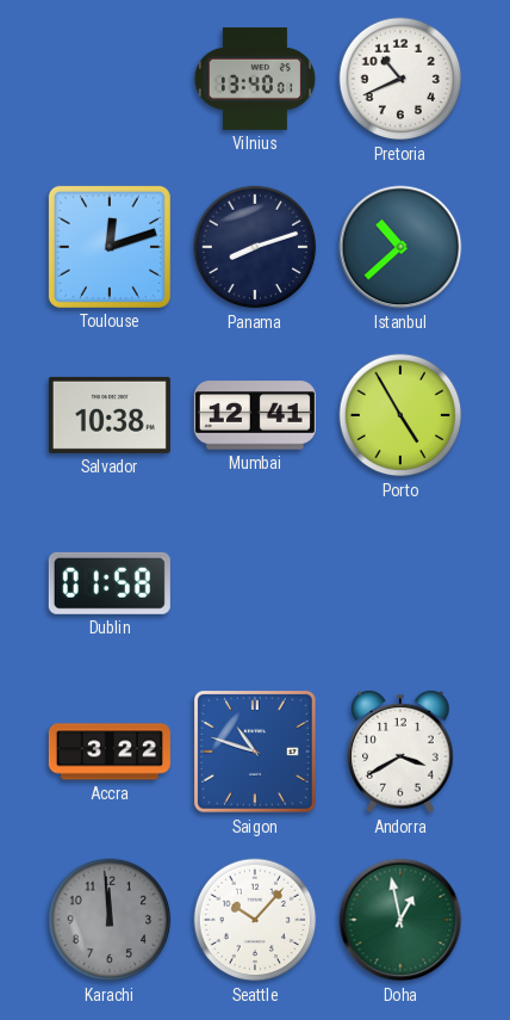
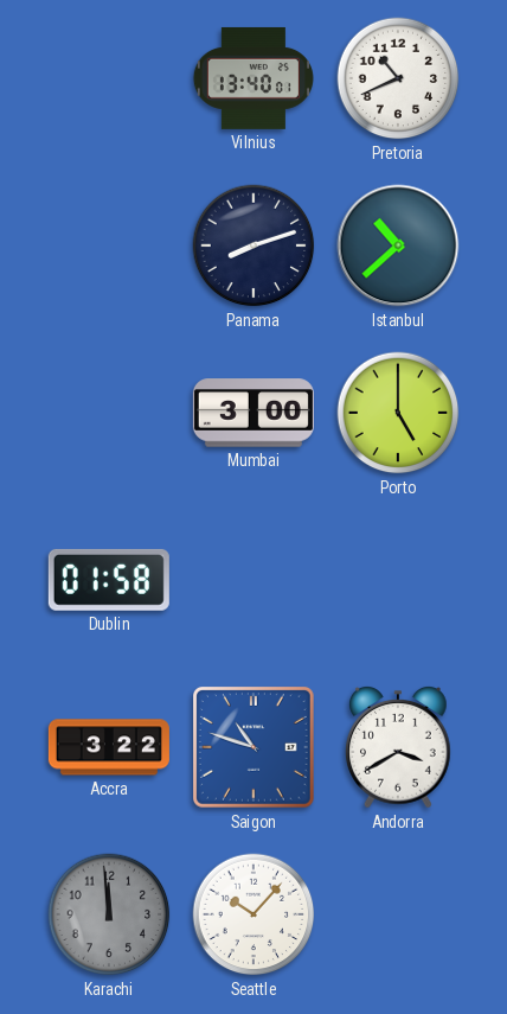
Toulouse: 12:12 -> none
Salvador: 10:38 -> none
Mumbai: 12:41 -> 3:00
Porto: 4:55 -> 5:00
Doha: 12:58 -> none
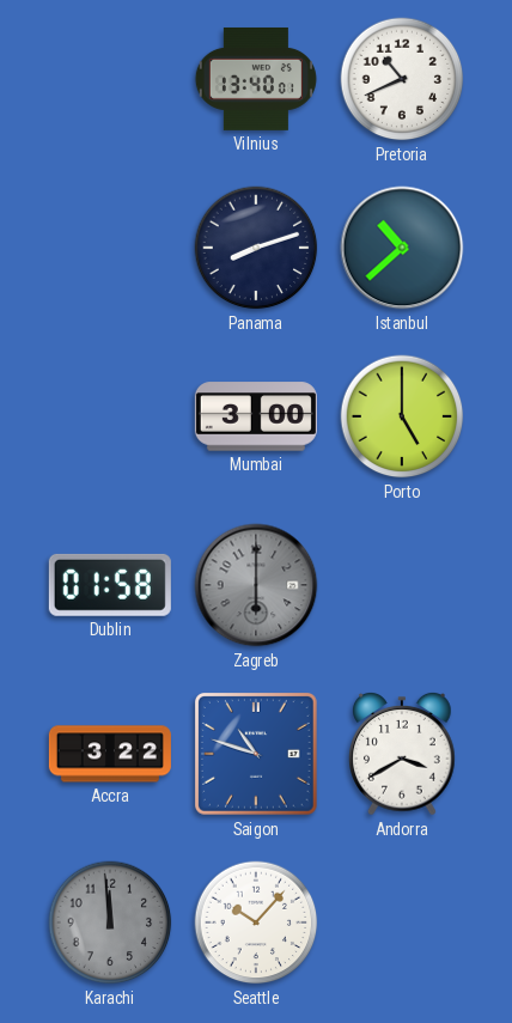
Zagreb: none -> 6:00
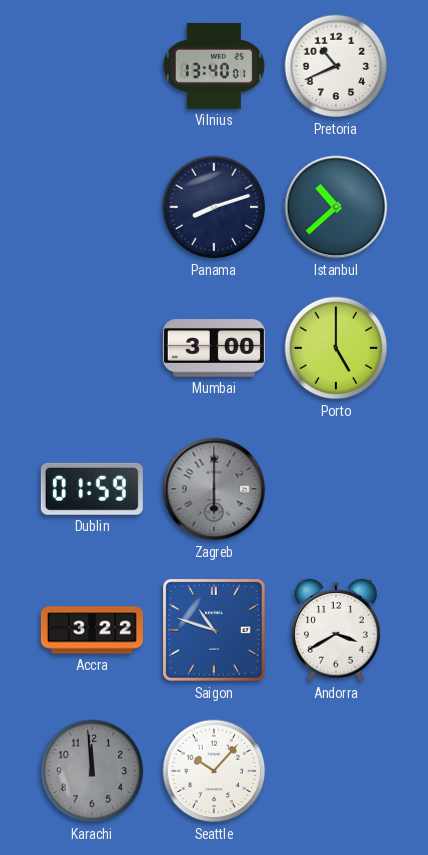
Dublin: 01:58 -> 01:59
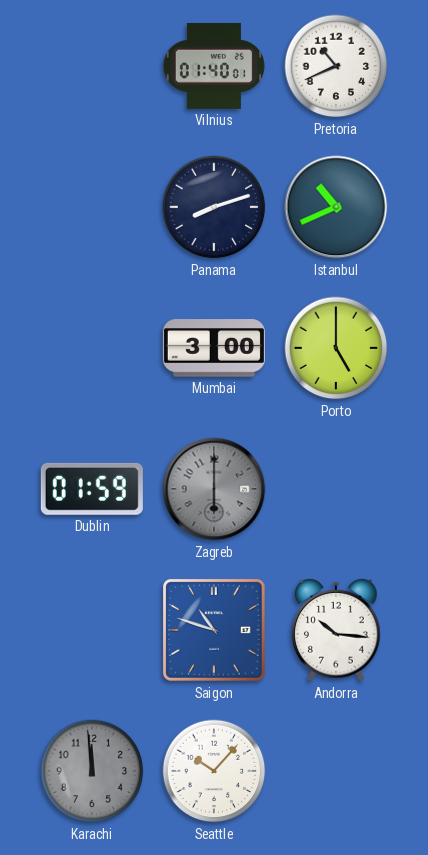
Vilnius: 13:40 -> 01:40
Istanbul: 10:38 -> 10:41
Accra: 3:22 -> none
Andorra: 3:40 -> 10:16
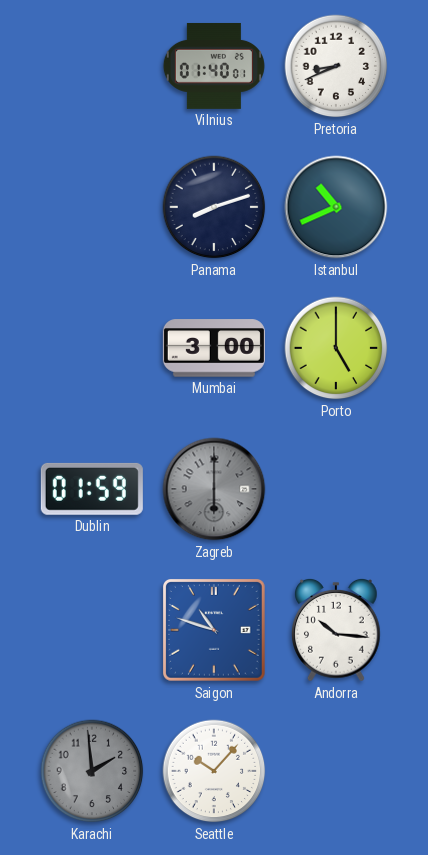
Pretoria: 10:41 -> 8:41
Karachi: 11:59 -> 1:59
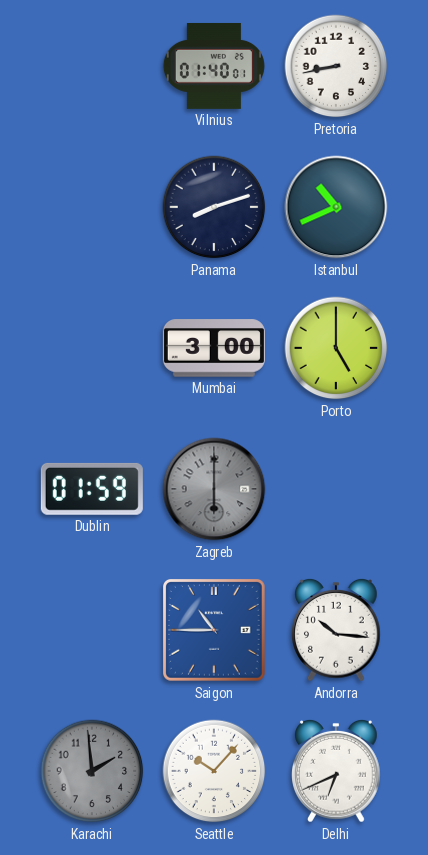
Pretoria: 8:41 -> 8:43
Saigon: 10:48 -> 10:45
Delhi: none -> 6:41
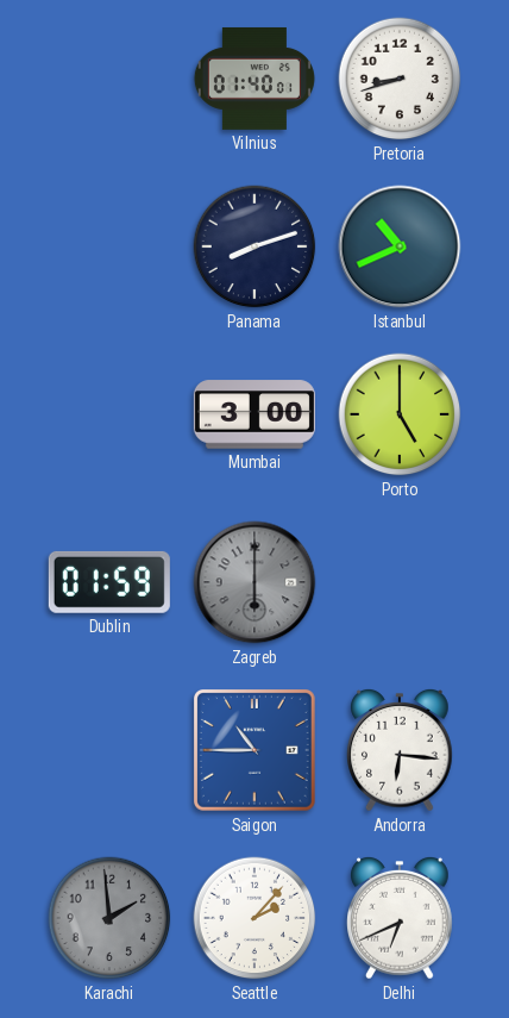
Pretoria: 8:43 -> 8:42
Andorra: 10:16 -> 6:16
Seattle: 10:07 -> 2:07
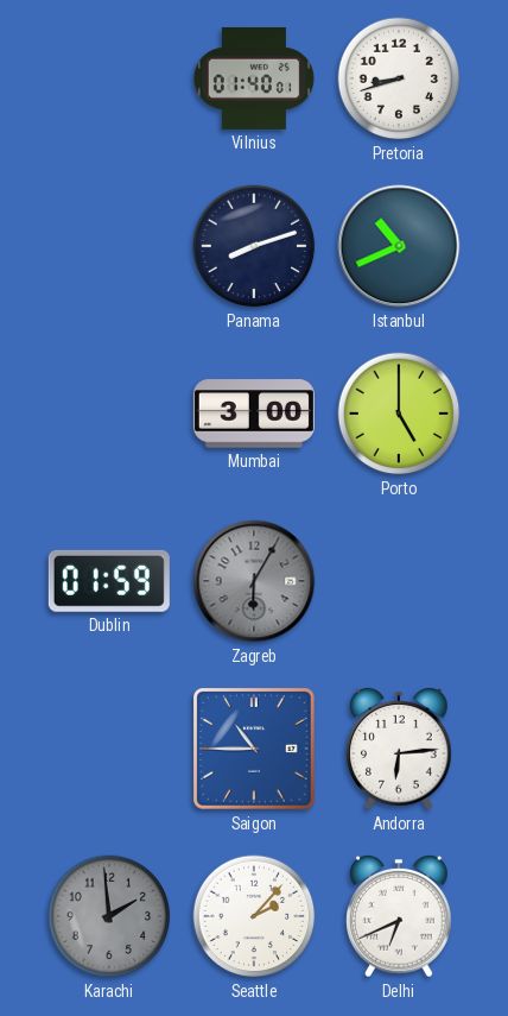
Zagreb: 6:00 -> 6:05
Andorra: 6:16 -> 6:14
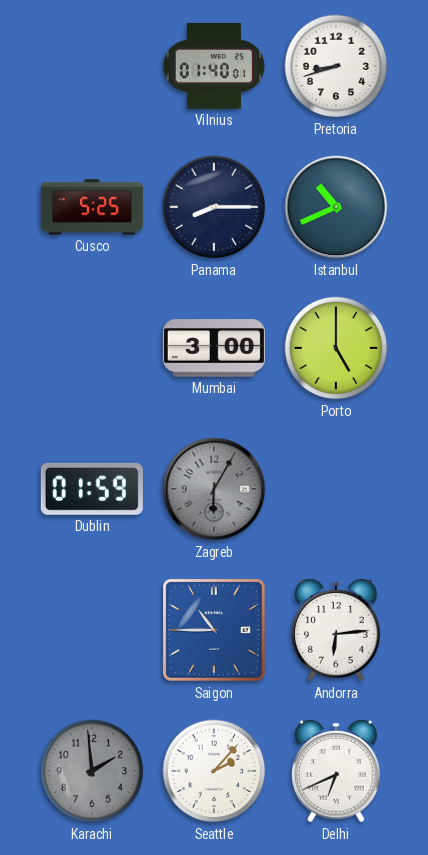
Cusco: none -> 5:25
Panama: 8:12 -> 8:15
